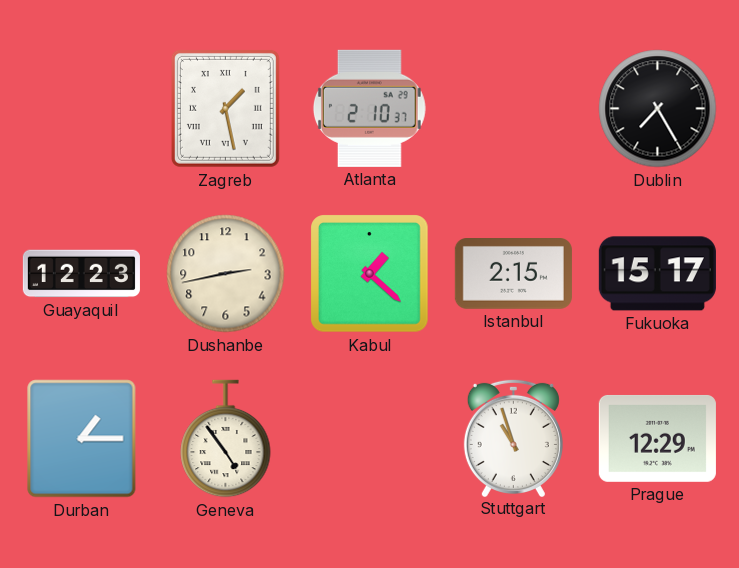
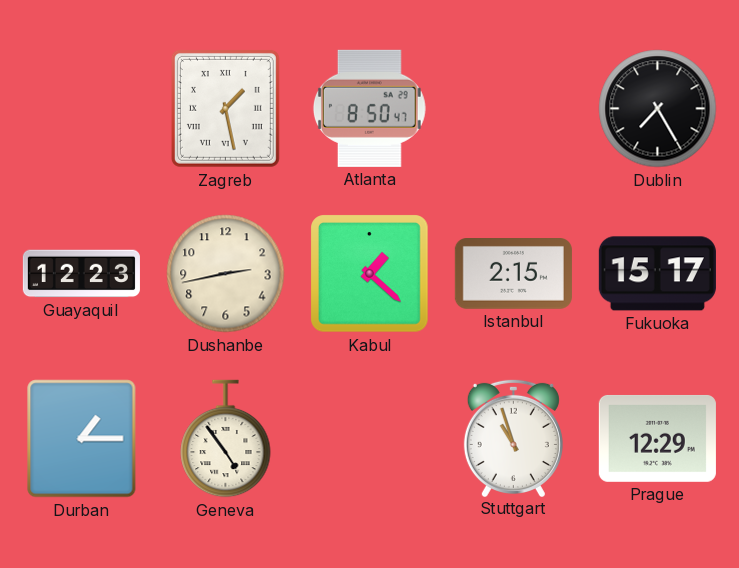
Atlanta: 2:10 -> 8:50
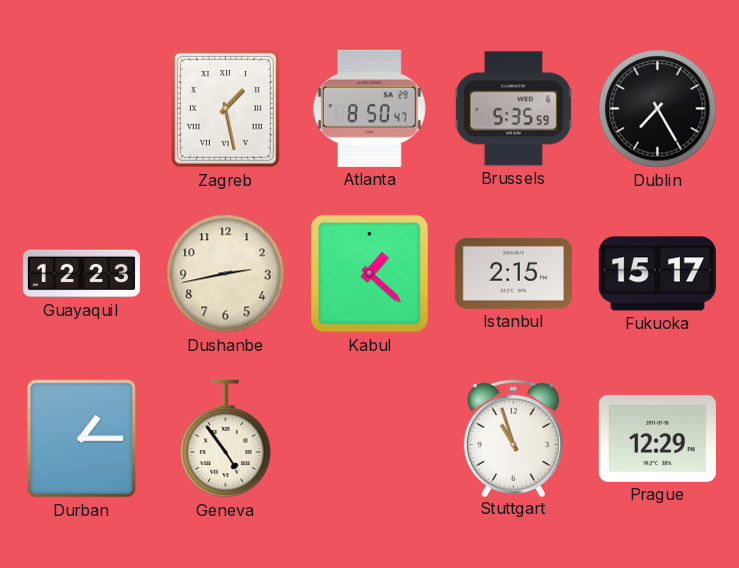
Brussels: none -> 5:35
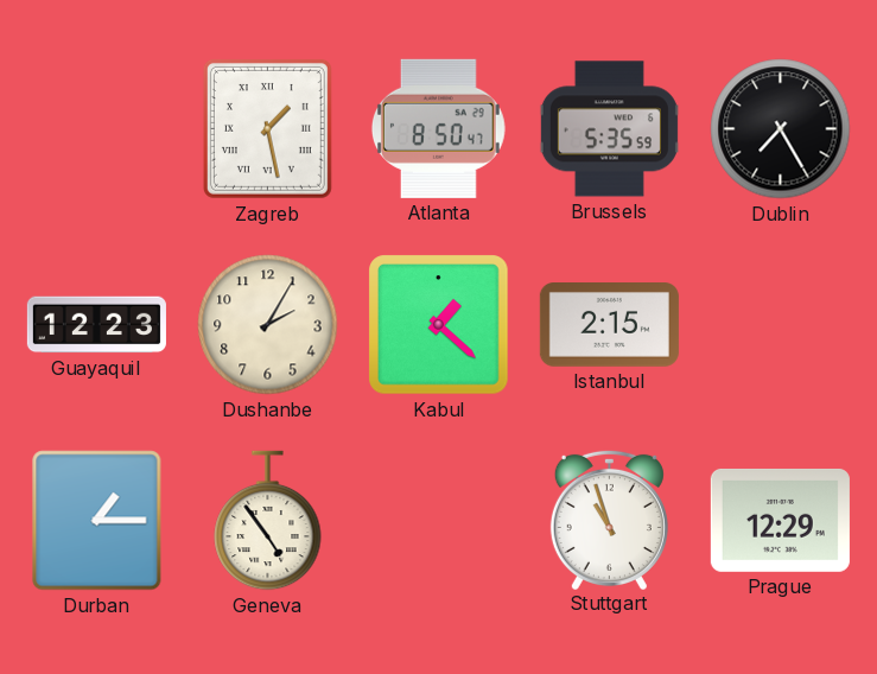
Dushanbe: 2:43 -> 2:05
Fukuoka: 15:17 -> none
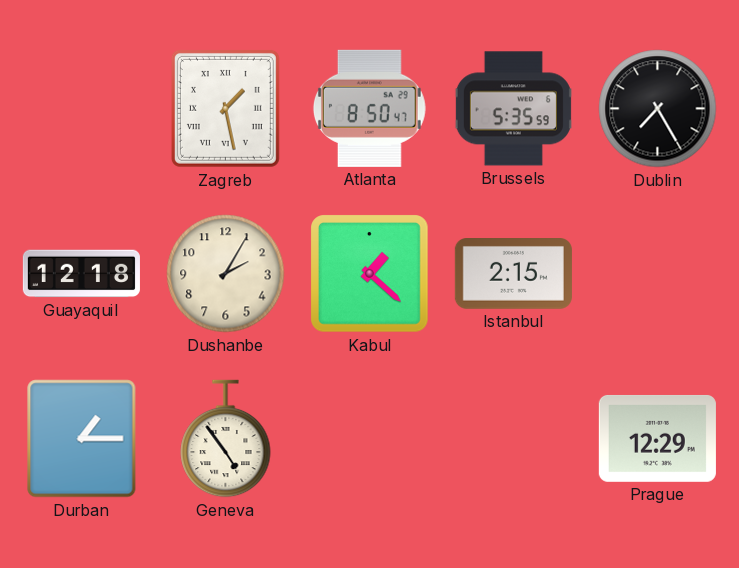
Guayaquil: 12:23 -> 12:18
Stuttgart: 10:57 -> none
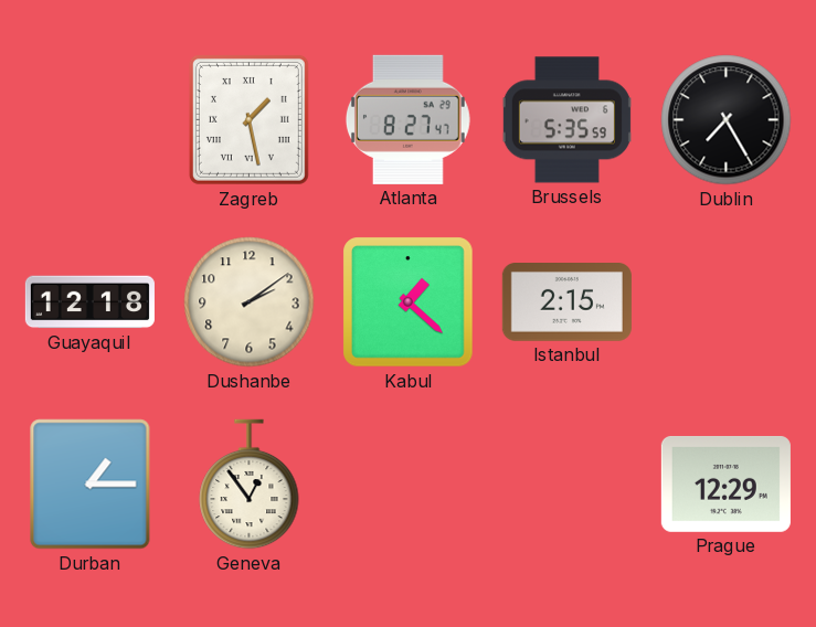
Atlanta: 8:50 -> 8:27
Dushanbe: 2:05 -> 2:09
Geneva: 4:54 -> 12:54
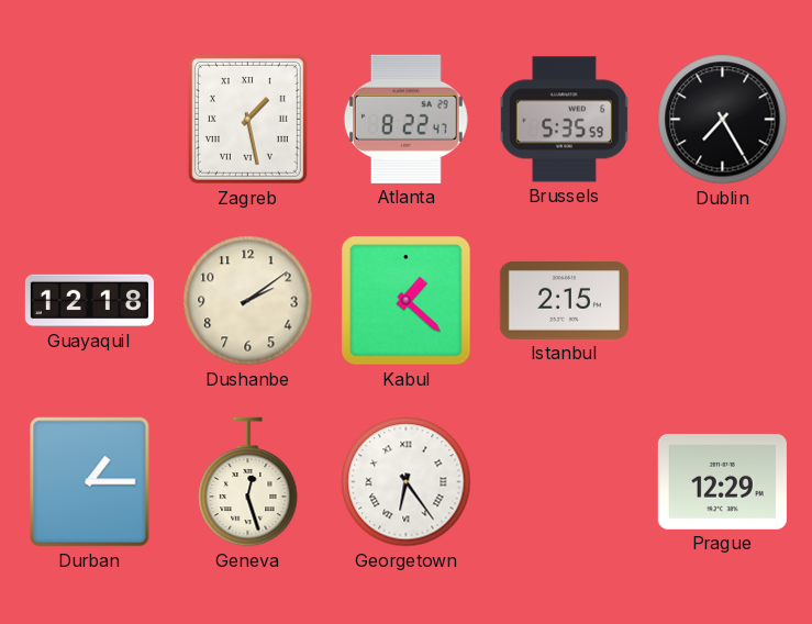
Atlanta: 8:27 -> 8:22
Geneva: 12:54 -> 12:27
Georgetown: none -> 6:24
